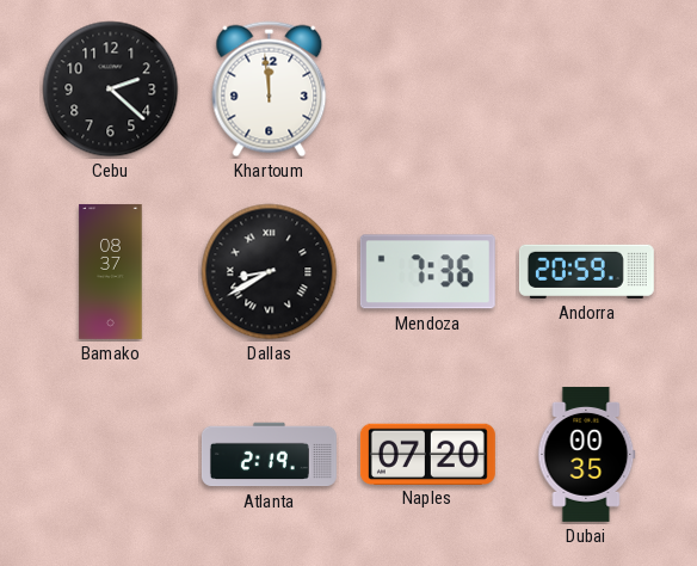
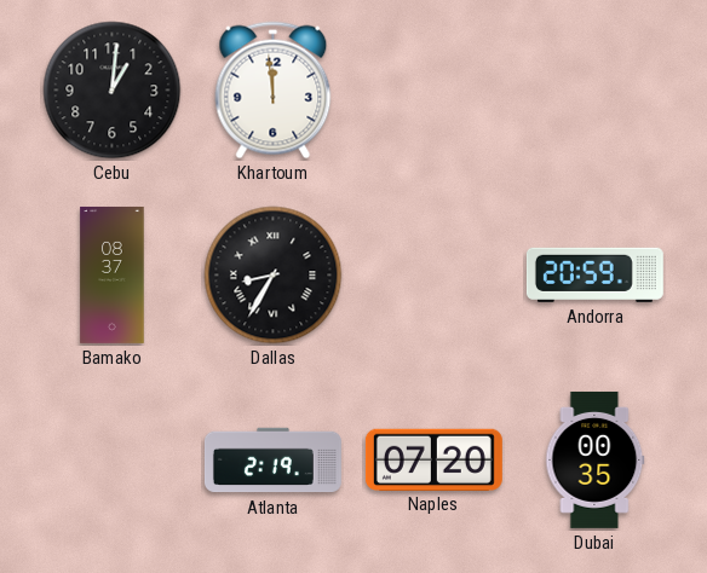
Cebu: 2:22 -> 1:01
Dallas: 8:40 -> 8:35
Mendoza: 7:36 -> none
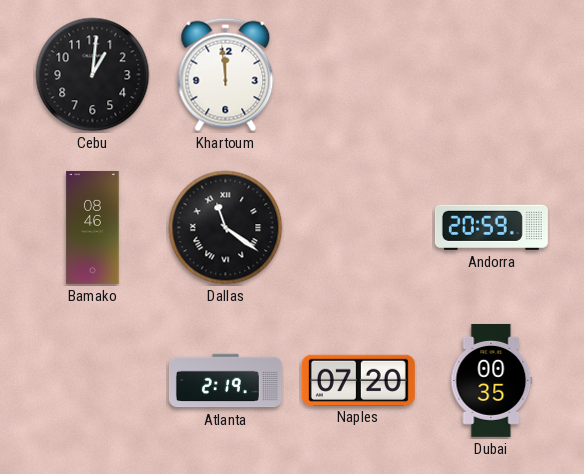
Bamako: 08:37 -> 08:46
Dallas: 8:35 -> 11:21
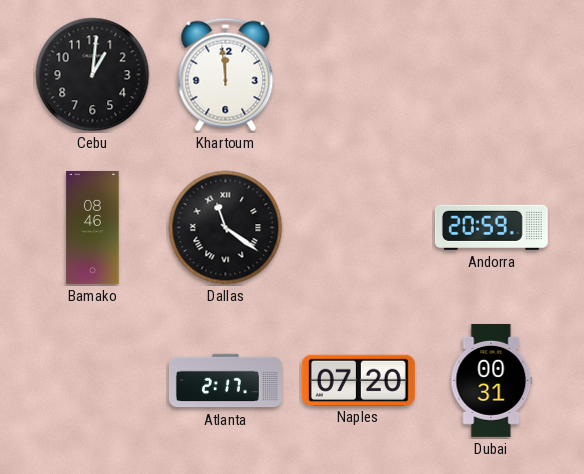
Atlanta: 2:19 -> 2:17
Dubai: 00:35 -> 00:31
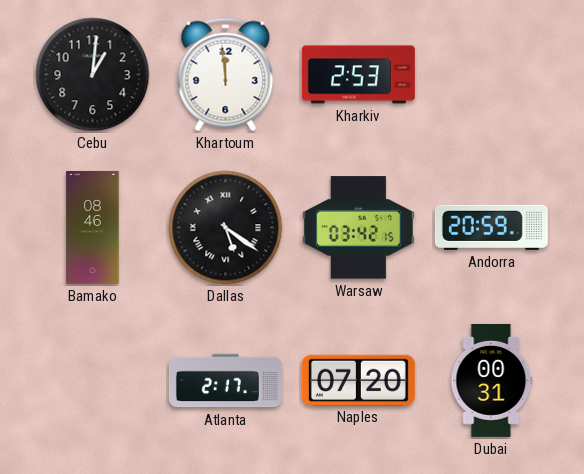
Kharkiv: none -> 2:53
Dallas: 11:21 -> 5:21
Warsaw: none -> 03:42
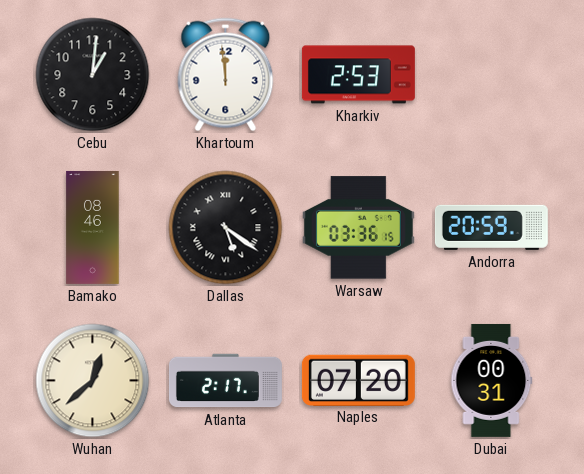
Warsaw: 03:42 -> 03:36
Wuhan: none -> 12:38
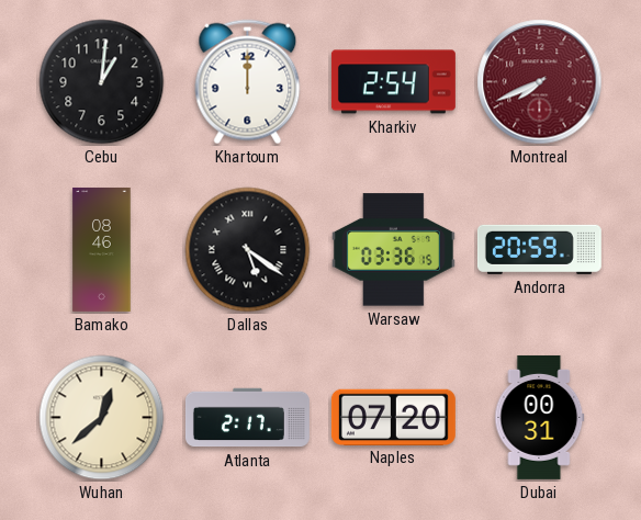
Khartoum: 11:59 -> 12:00
Kharkiv: 2:53 -> 2:54
Montreal: none -> 7:41
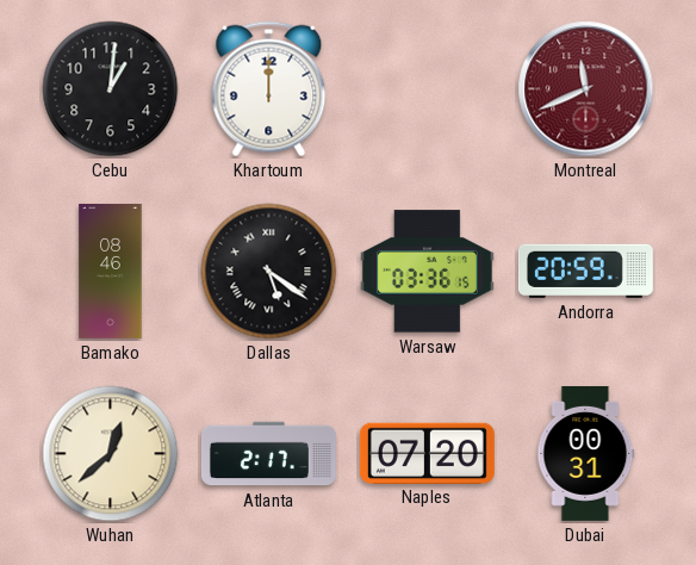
Kharkiv: 2:54 -> none
Montreal: 7:41 -> 11:41
